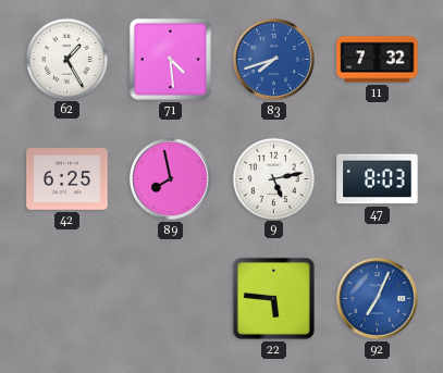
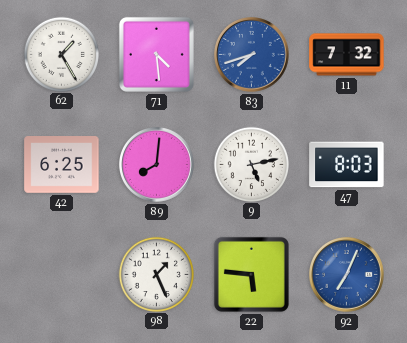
89: 7:58 -> 8:01
98: none -> 1:26
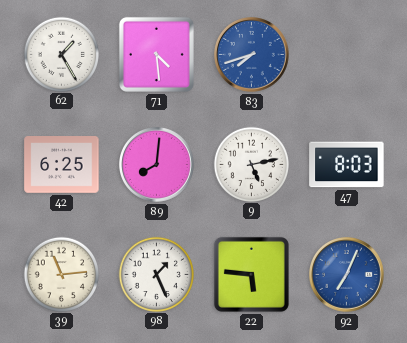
11: 7:32 -> none
39: none -> 11:14
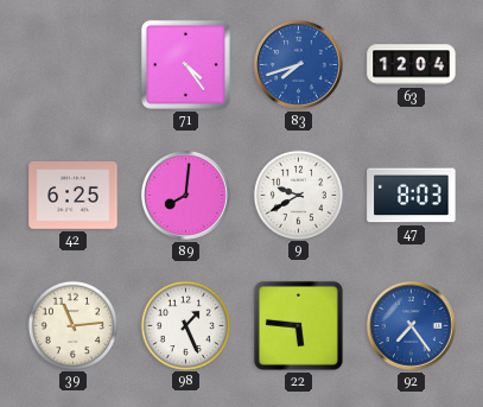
62: 1:25 -> none
71: 4:29 -> 4:24
63: none -> 12:04
9: 5:13 -> 9:40
92: 7:04 -> 7:24
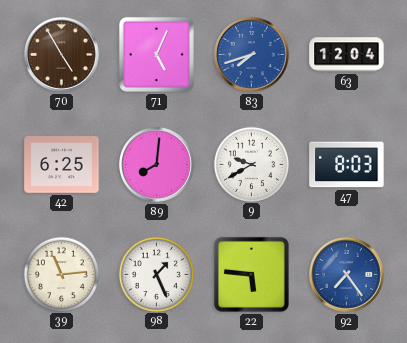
70: none -> 4:55
71: 4:24 -> 5:04
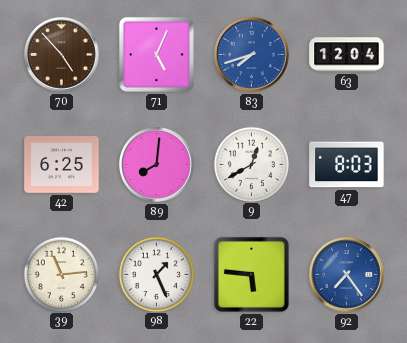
70: 4:55 -> 4:53
9: 9:40 -> 12:40
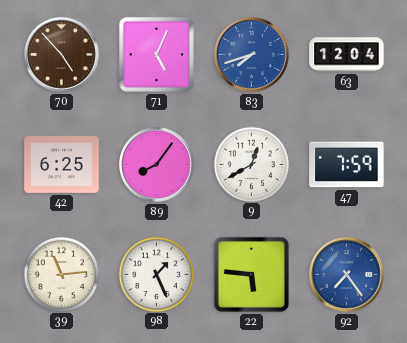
89: 8:01 -> 8:06
47: 8:03 -> 7:59
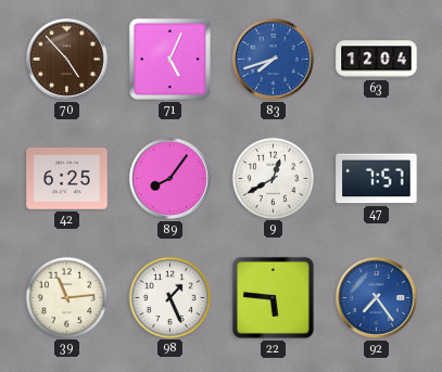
47: 7:59 -> 7:57
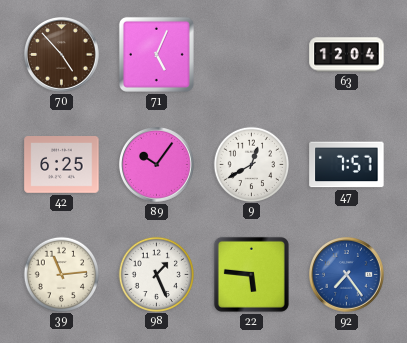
83: 7:42 -> none
89: 8:06 -> 10:06
